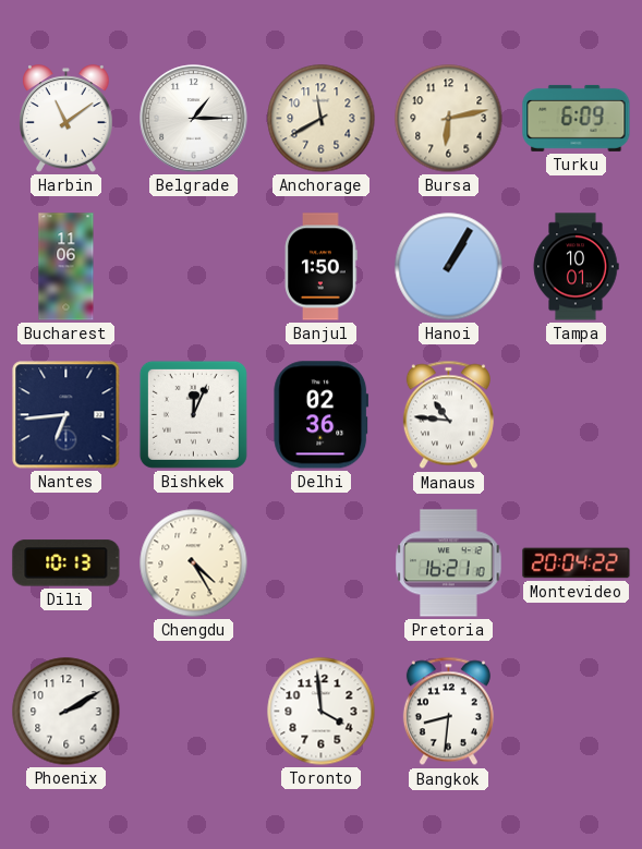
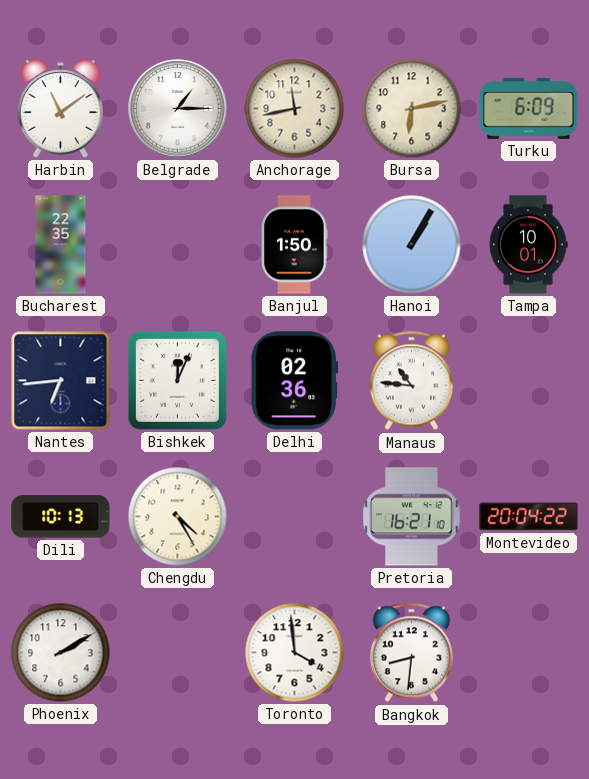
Anchorage: 11:40 -> 11:43
Bucharest: 11:06 -> 22:35
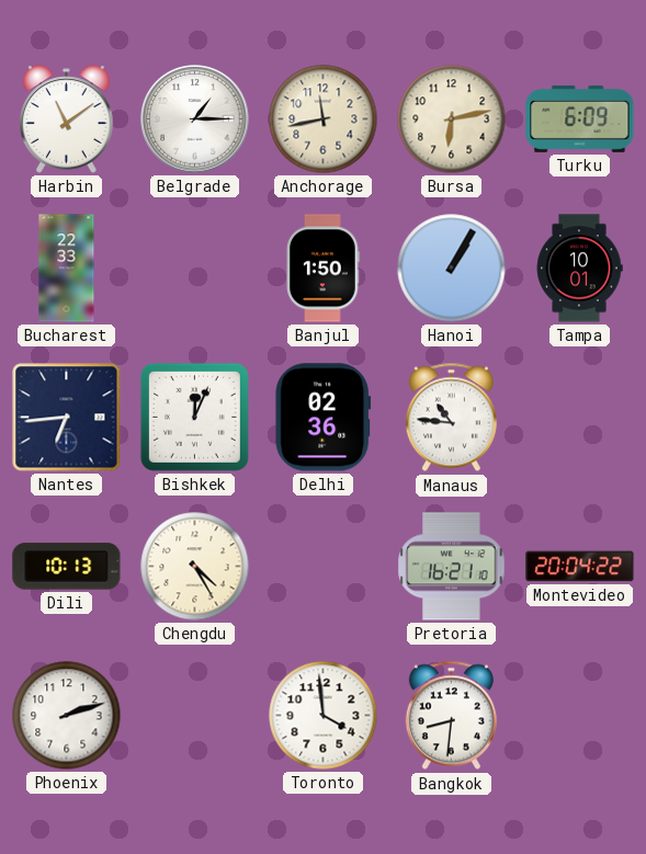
Bucharest: 22:35 -> 22:33
Phoenix: 2:10 -> 2:12
